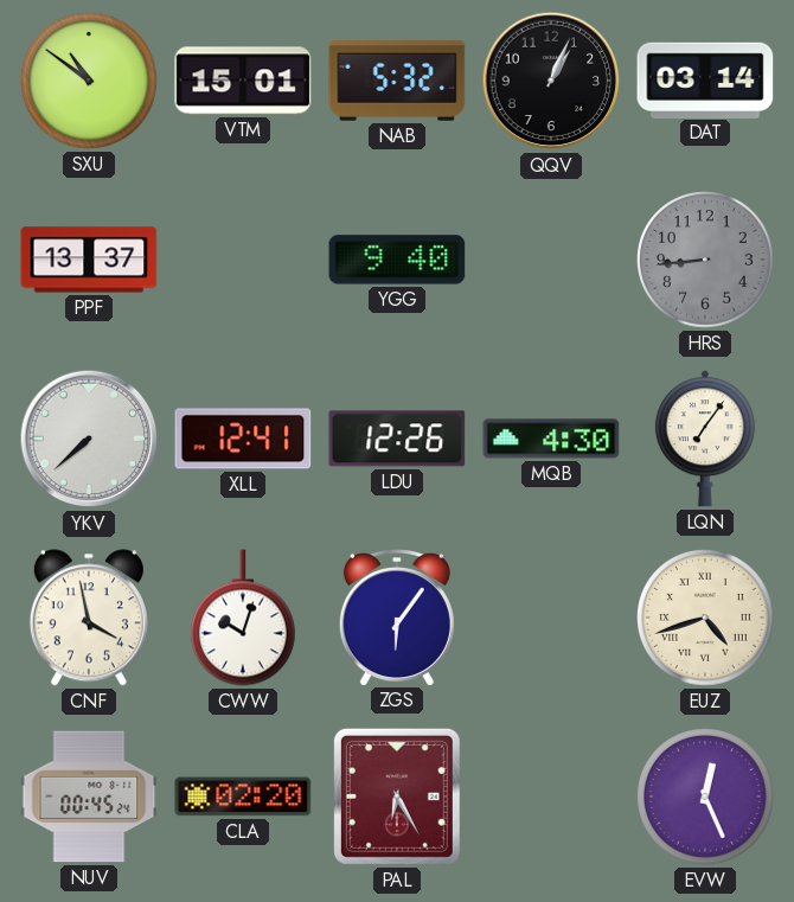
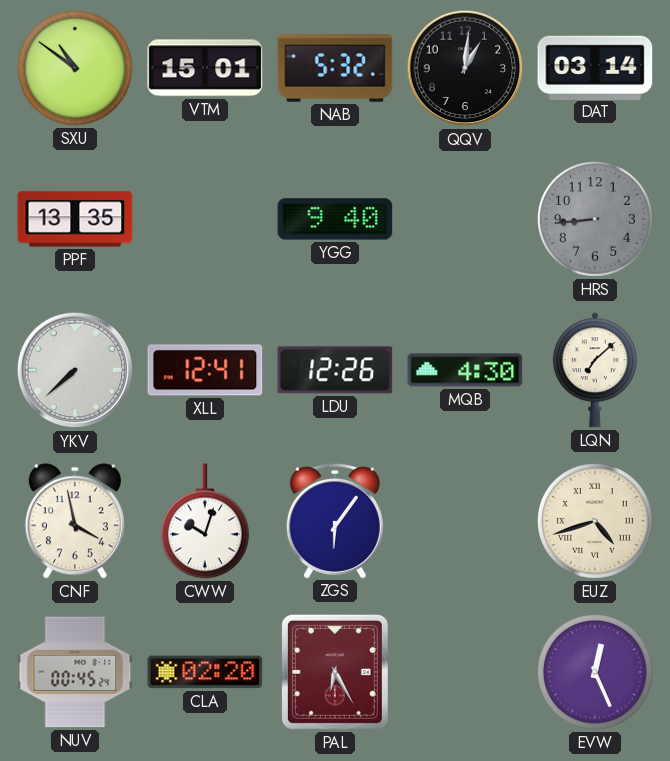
QQV: 1:04 -> 1:01
PPF: 13:37 -> 13:35
LQN: 7:06 -> 7:08
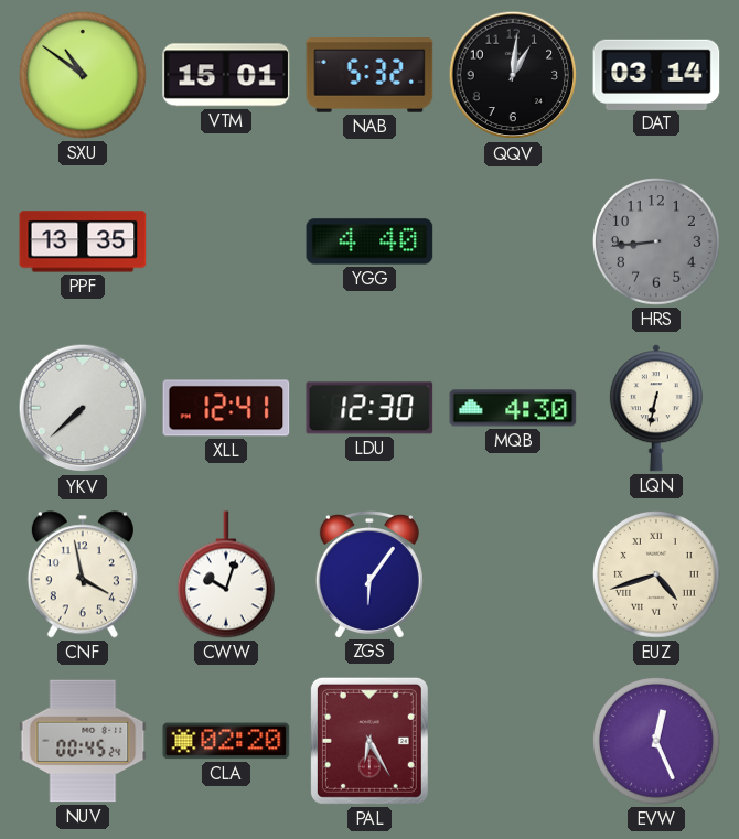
YGG: 9:40 -> 4:40
LDU: 12:26 -> 12:30
LQN: 7:08 -> 6:32
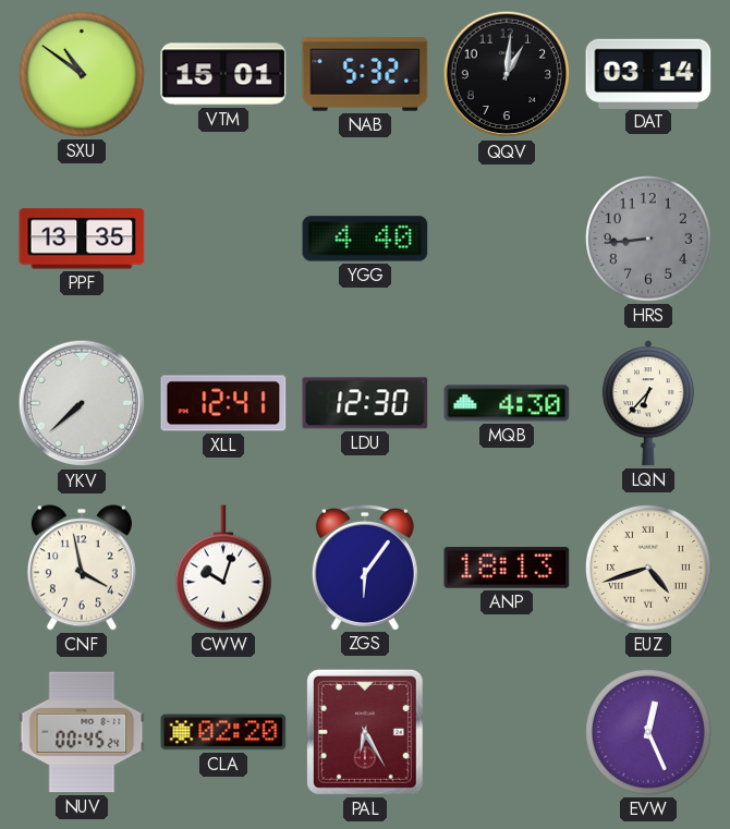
LQN: 6:32 -> 6:37
ANP: none -> 18:13
